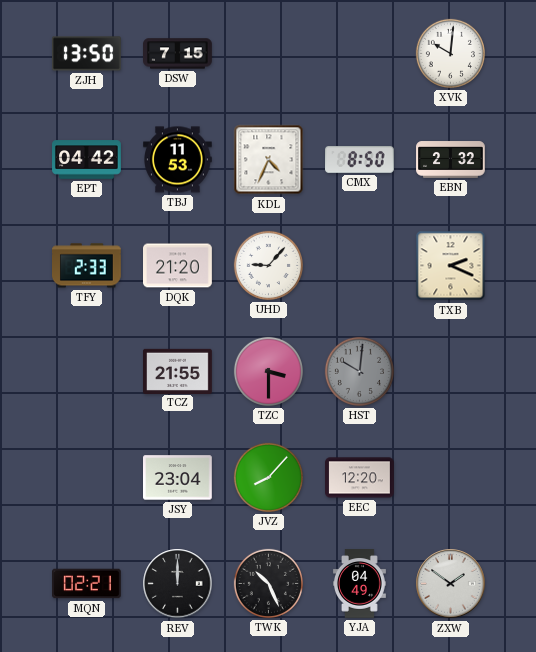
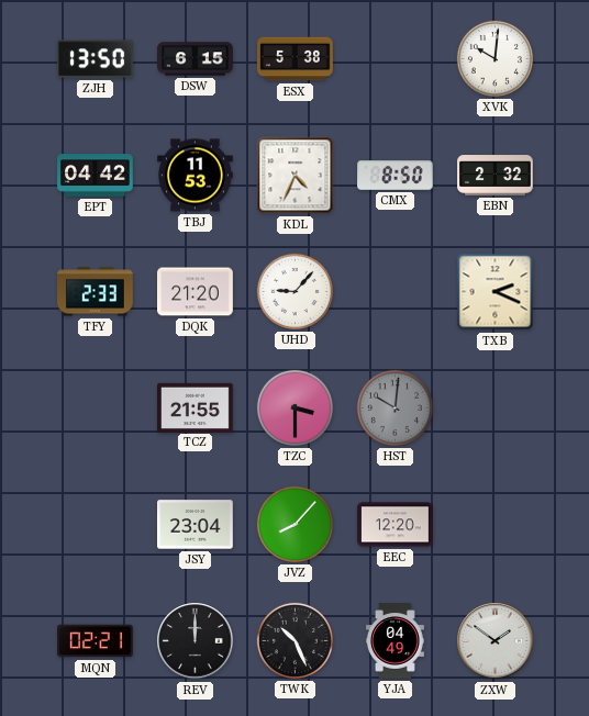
DSW: 7:15 -> 6:15
ESX: none -> 5:38
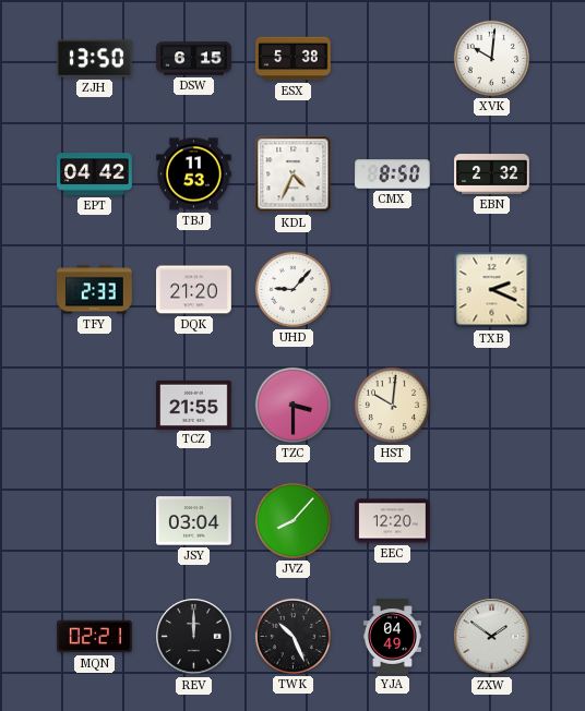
HST dial: grey -> cream
JSY: 23:04 -> 03:04
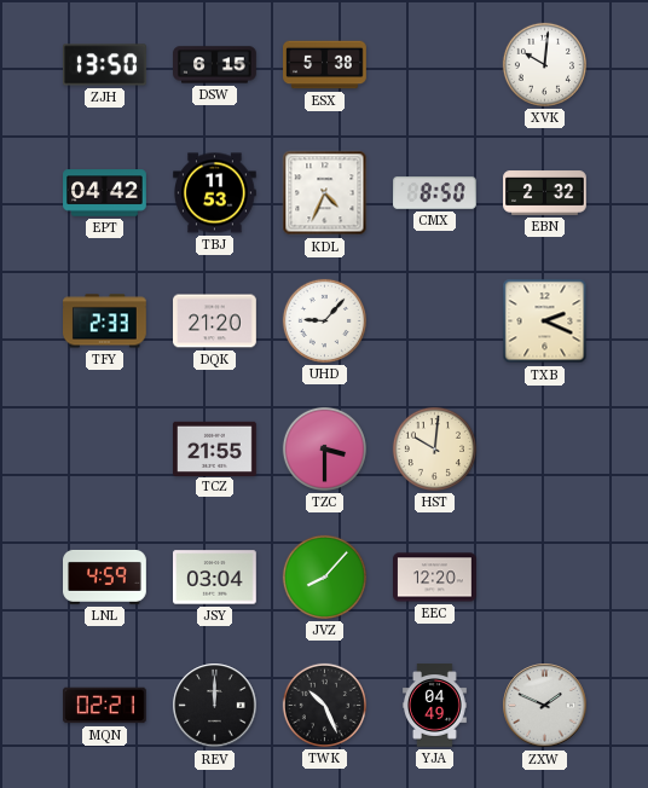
LNL: none -> 4:59
ZXW: 1:51 -> 1:49
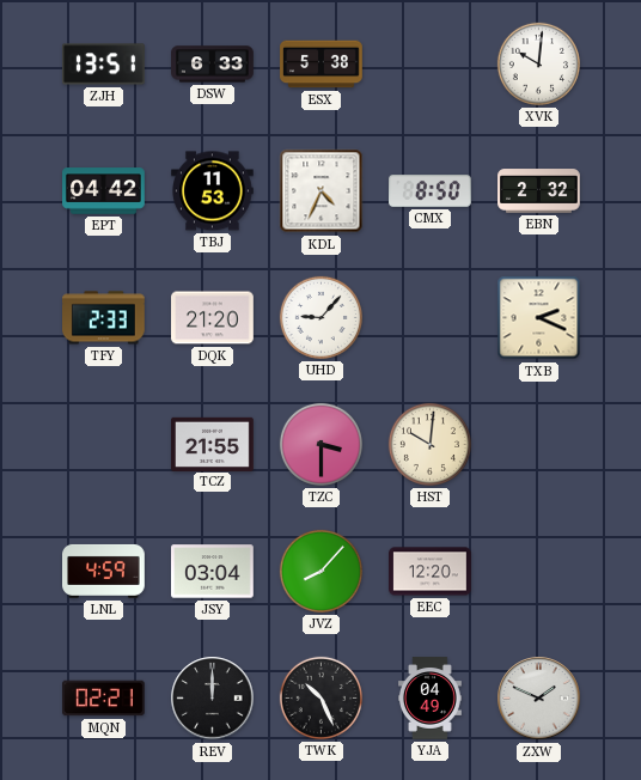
ZJH: 13:50 -> 13:51
DSW: 6:15 -> 6:33
